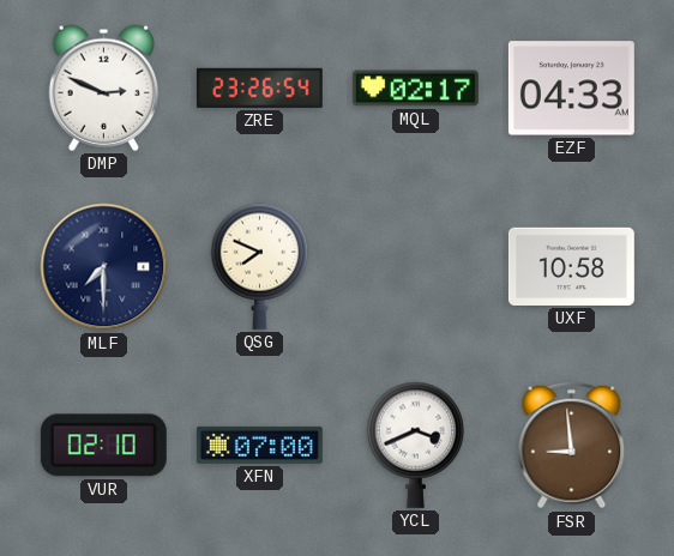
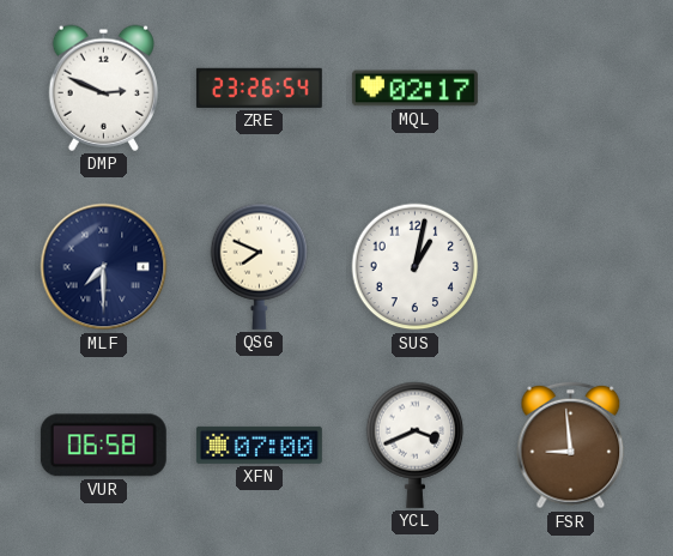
EZF: 04:33 -> none
SUS: none -> 1:02
UXF: 10:58 -> none
VUR: 02:10 -> 06:58
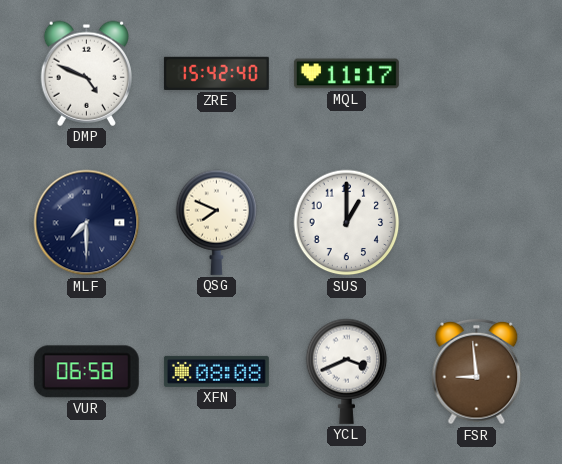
DMP: 2:49 -> 4:49
ZRE: 23:26 -> 15:42
MQL: 02:17 -> 11:17
SUS: 1:02 -> 1:00
XFN: 07:00 -> 08:08
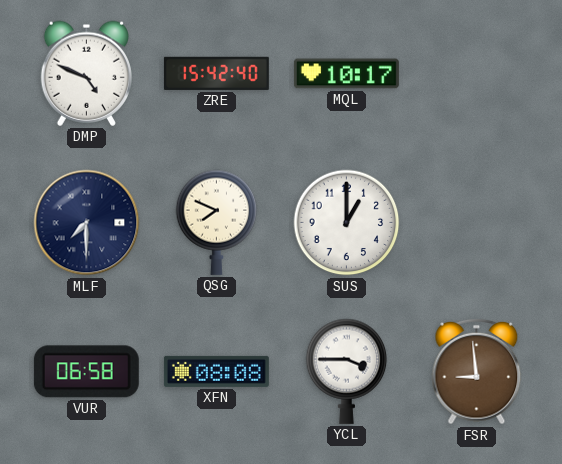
MQL: 11:17 -> 10:17
YCL: 3:41 -> 3:45
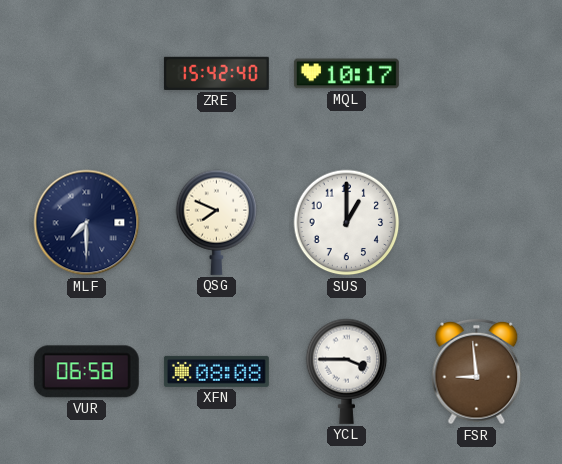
DMP: 4:49 -> none
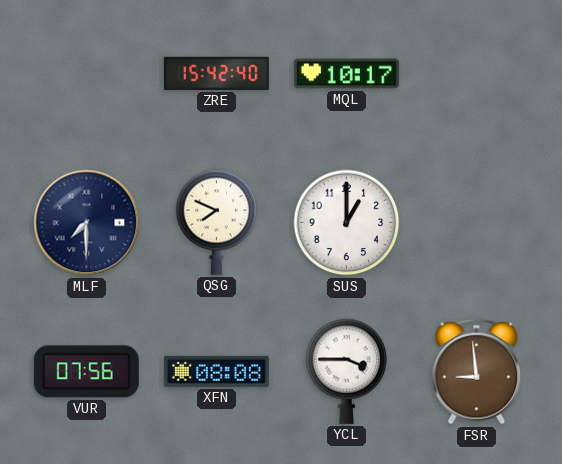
VUR: 06:58 -> 07:56
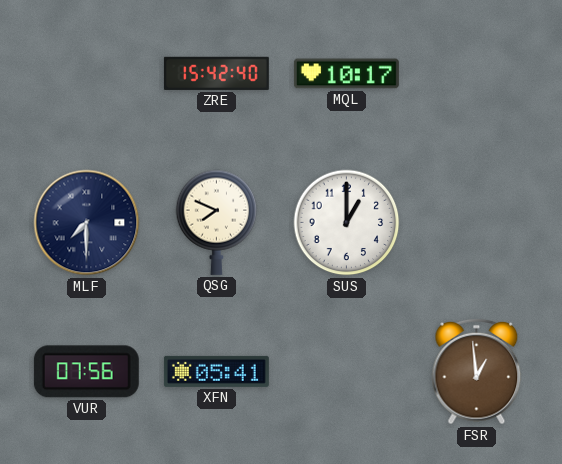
XFN: 08:08 -> 05:41
YCL: 3:45 -> none
FSR: 8:59 -> 12:59
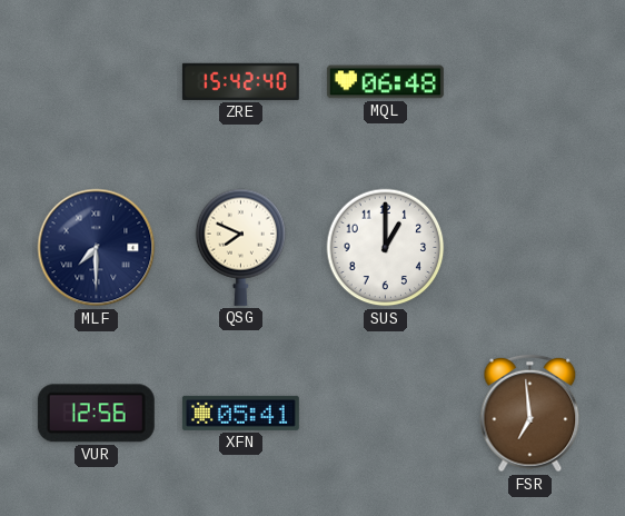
MQL: 10:17 -> 06:48
VUR: 07:56 -> 12:56
FSR: 12:59 -> 6:59
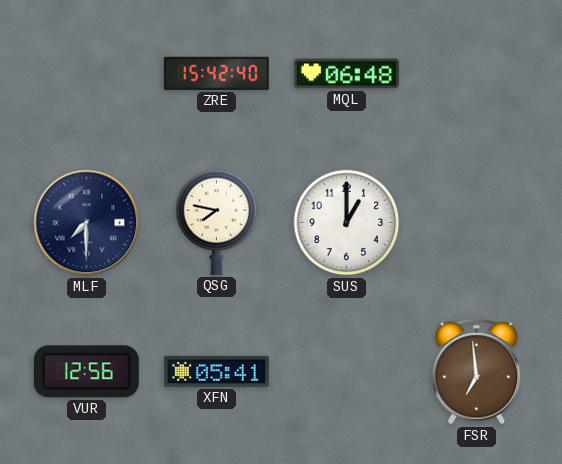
QSG: 7:49 -> 7:47
